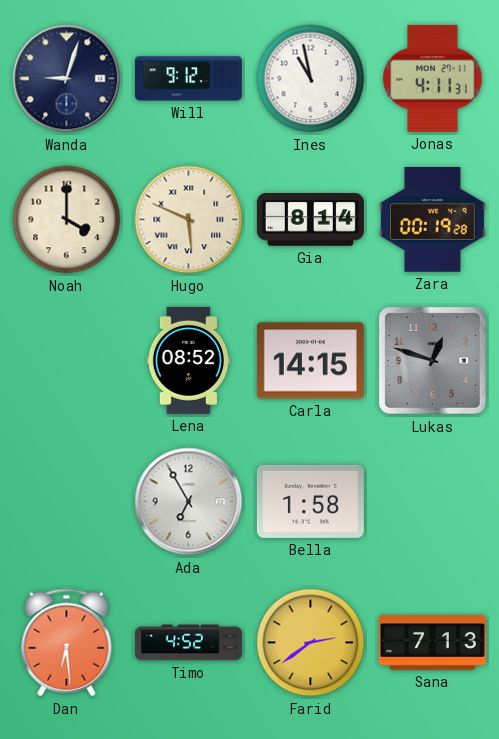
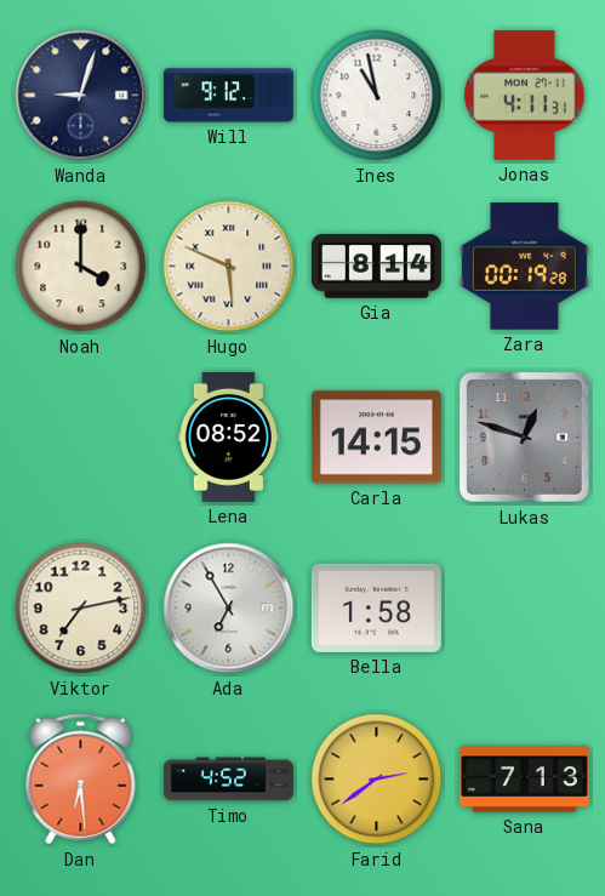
Viktor: none -> 7:13
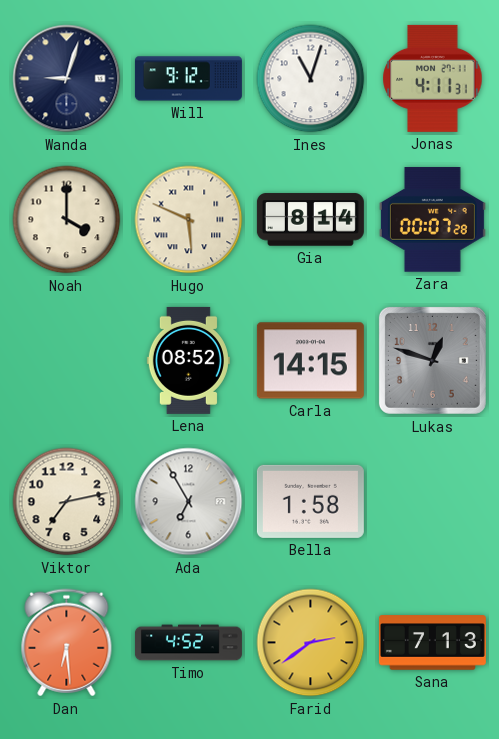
Ines: 10:58 -> 11:03
Zara: 00:19 -> 00:07
